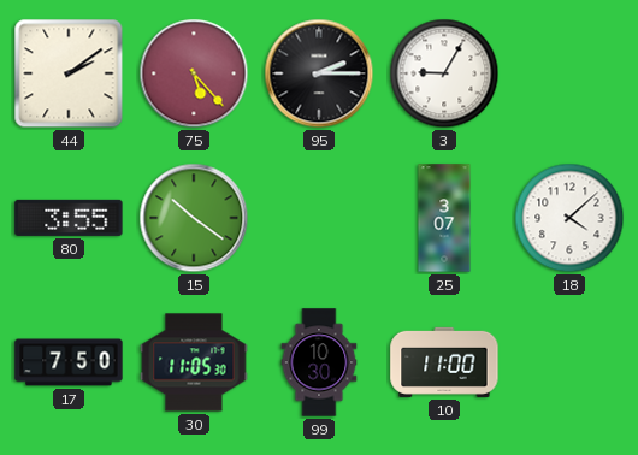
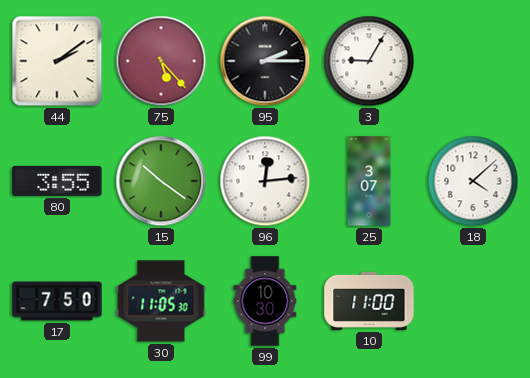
96: none -> 12:14
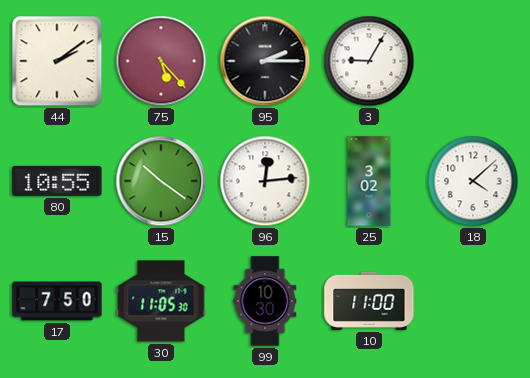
80: 3:55 -> 10:55
25: 3:07 -> 3:02
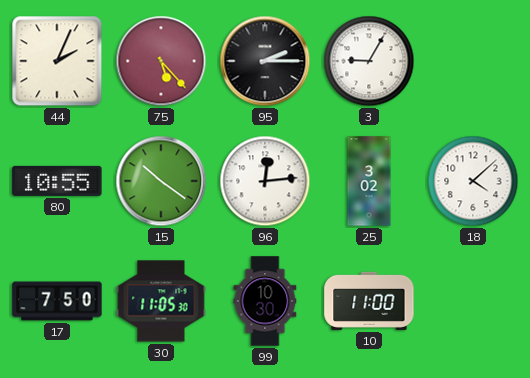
44: 2:09 -> 2:04
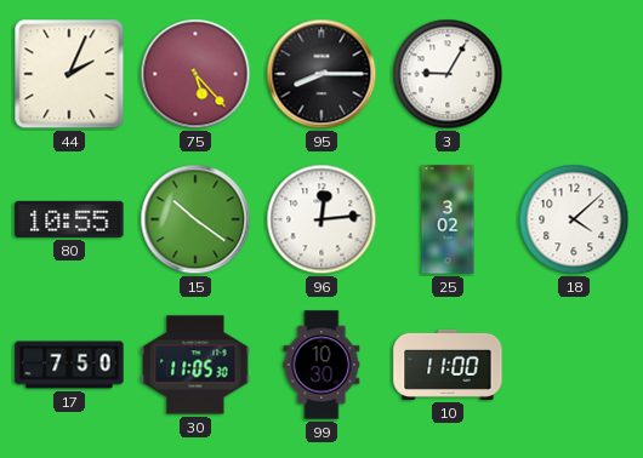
95: 2:15 -> 8:15
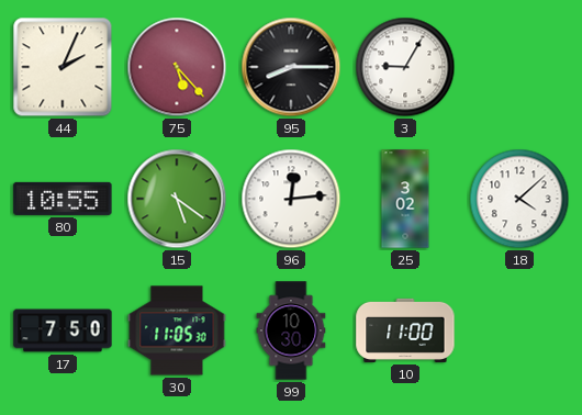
15: 10:21 -> 5:21
